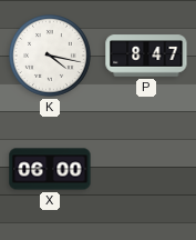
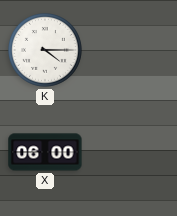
K: 4:17 -> 4:15
P: 8:47 -> none
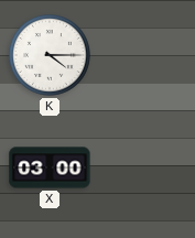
X: 06:00 -> 03:00
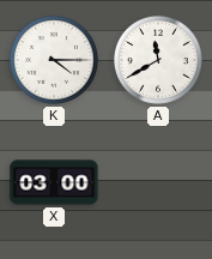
A: none -> 11:40
